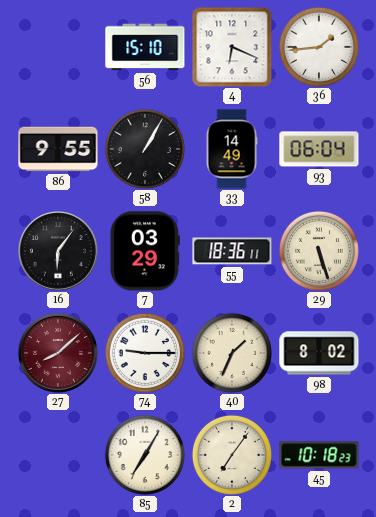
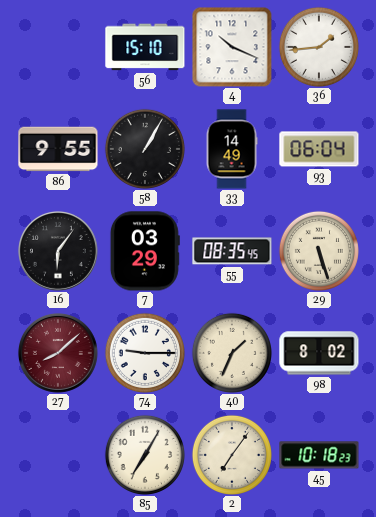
4: 6:19 -> 10:19
55: 18:36 -> 08:35
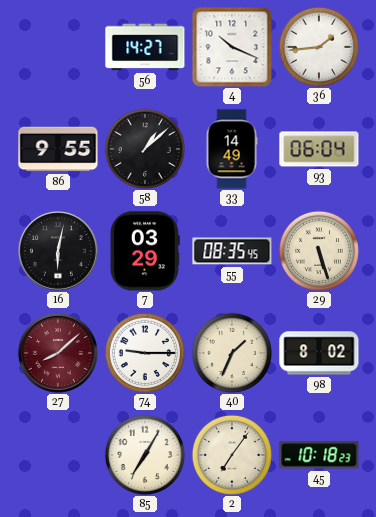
56: 15:10 -> 14:27
58: 1:05 -> 1:08
16: 6:06 -> 6:02
